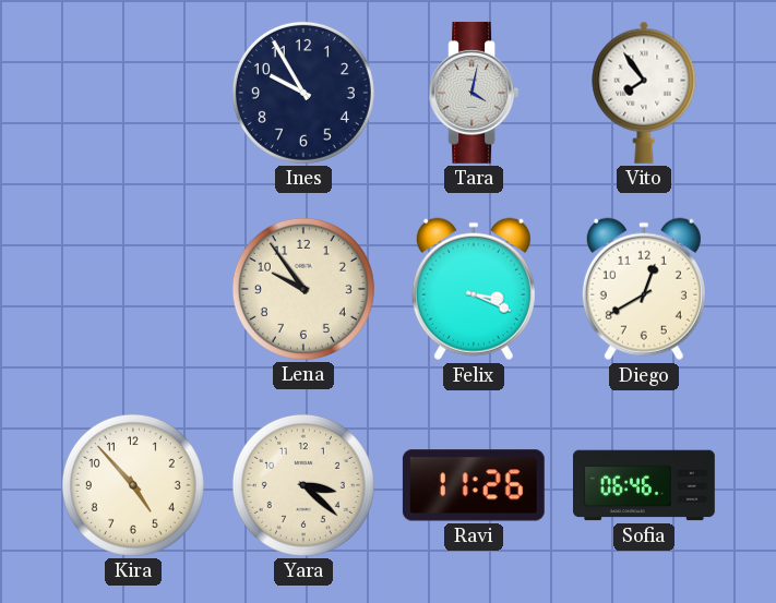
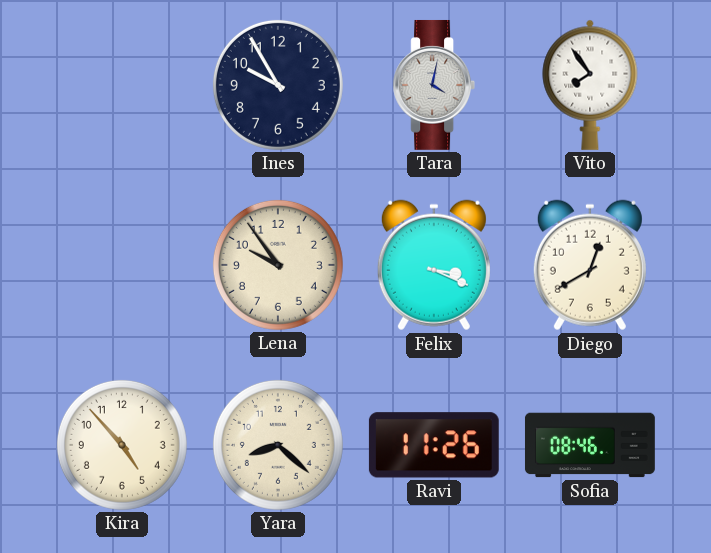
Yara: 3:22 -> 8:22
Sofia: 06:46 -> 08:46
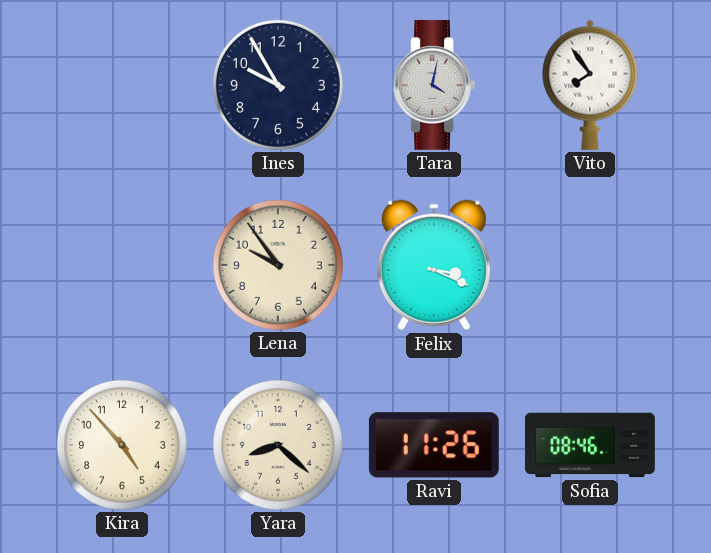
Diego: 12:40 -> none
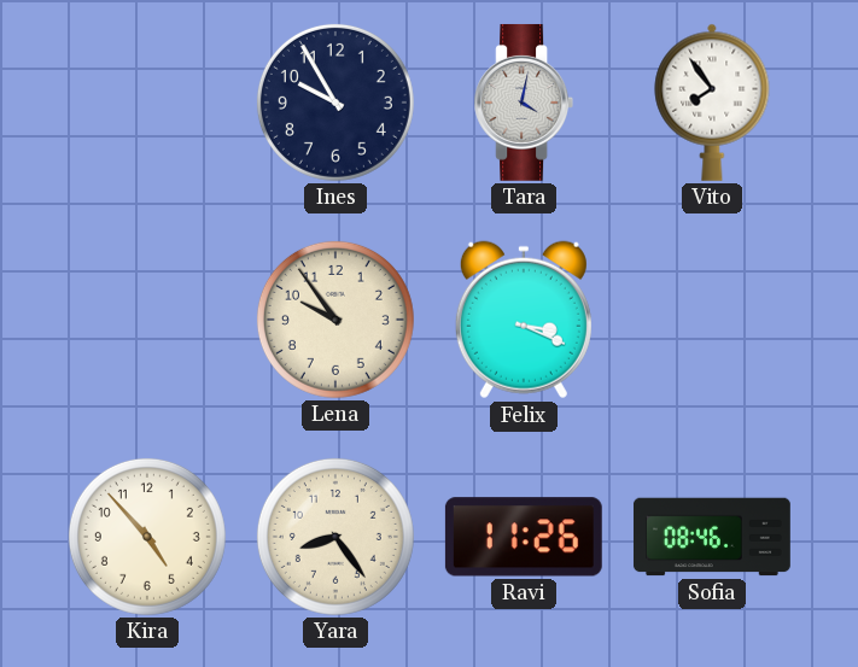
Yara: 8:22 -> 8:24
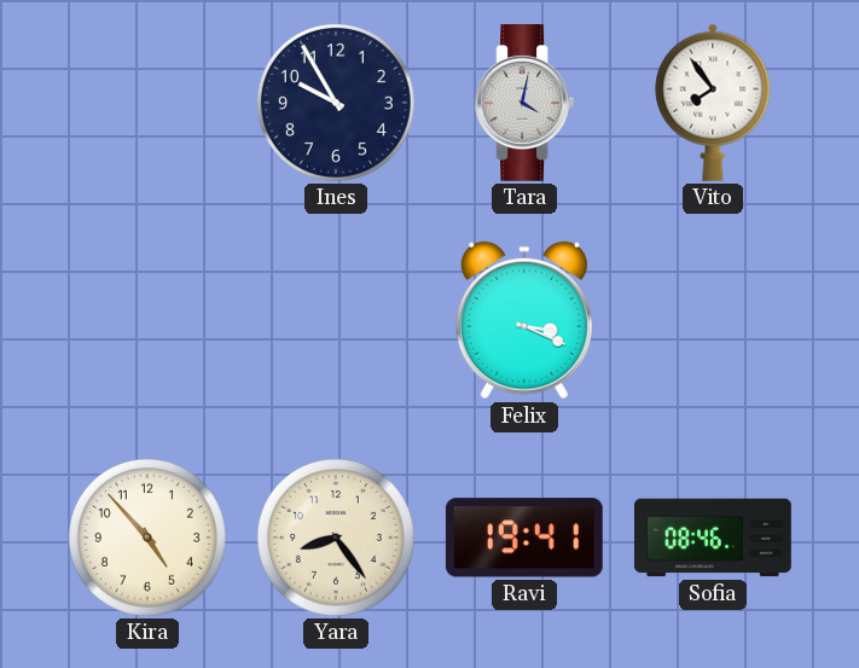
Lena: 9:54 -> none
Ravi: 11:26 -> 19:41
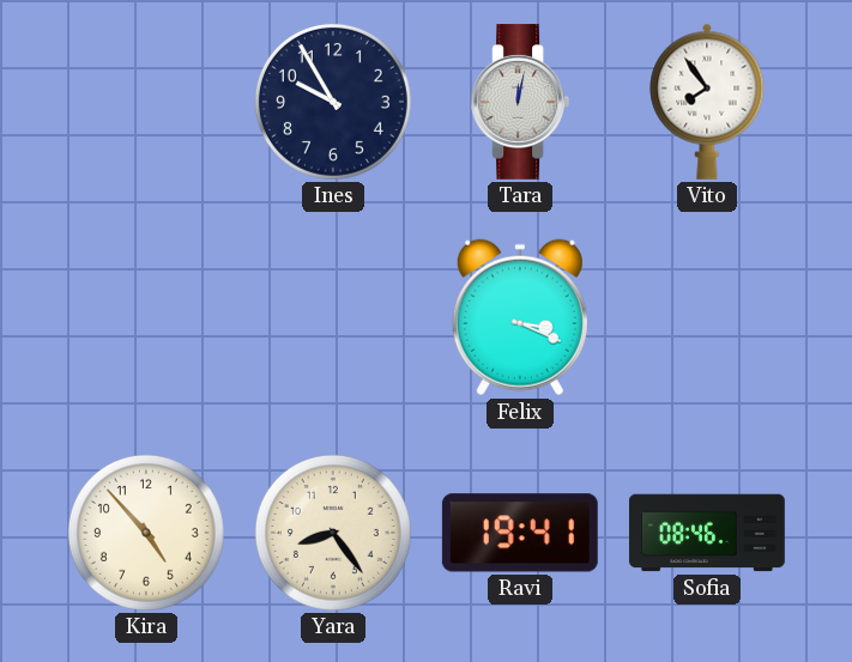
Tara: 4:02 -> 12:02
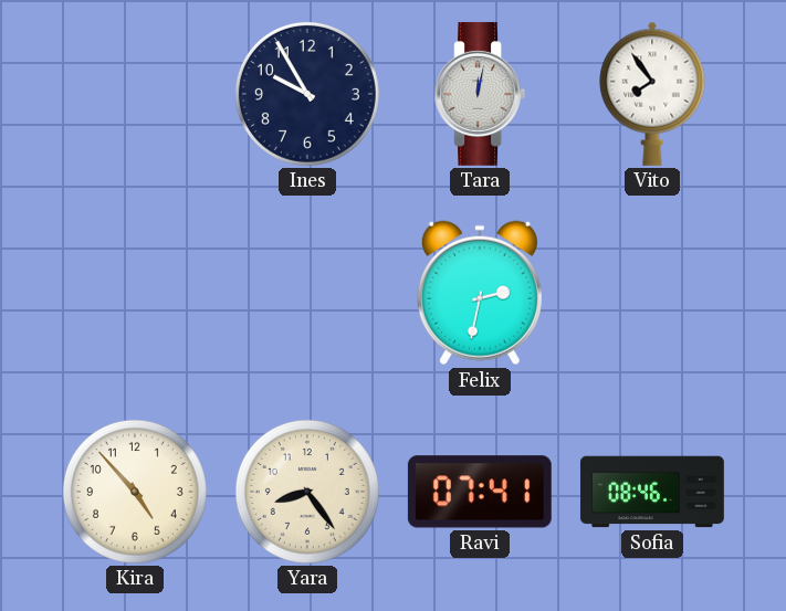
Felix: 3:19 -> 2:32
Ravi: 19:41 -> 07:41
